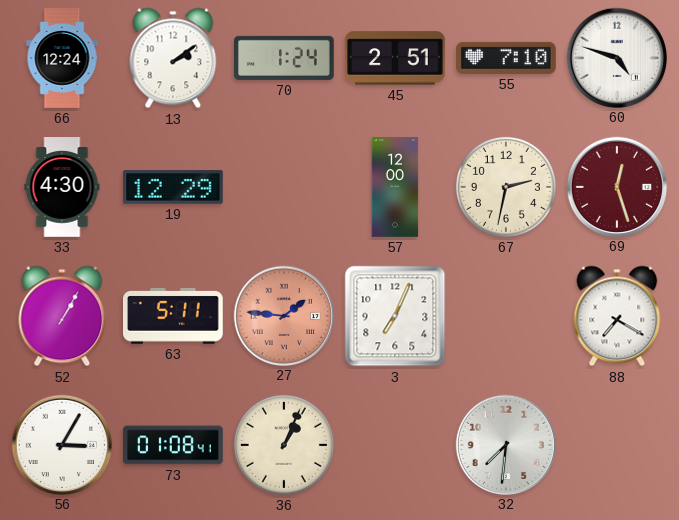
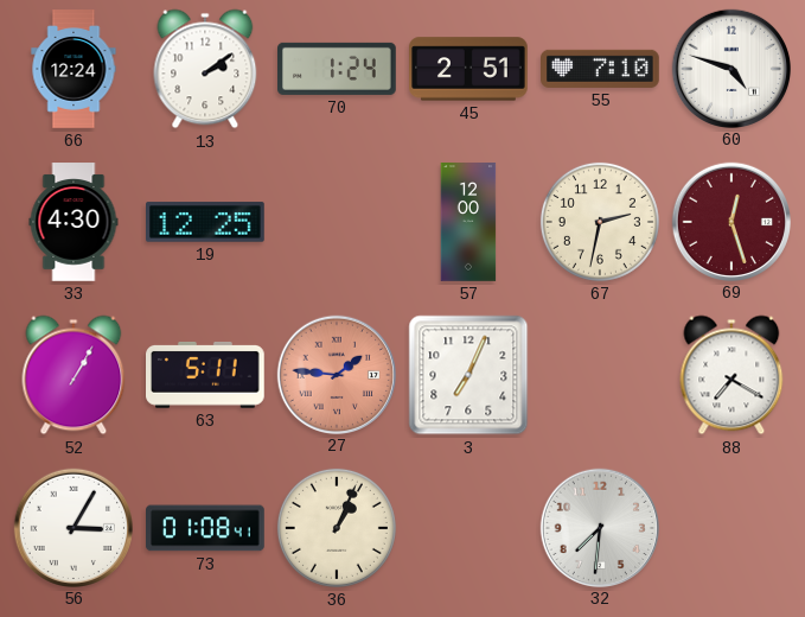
19: 12:29 -> 12:25
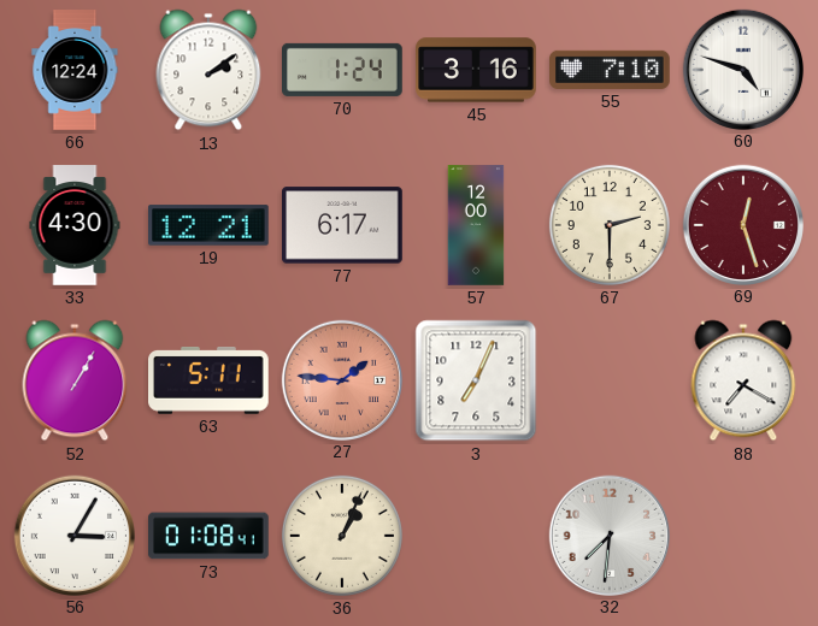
45: 2:51 -> 3:16
19: 12:25 -> 12:21
77: none -> 6:17
67: 2:32 -> 2:30
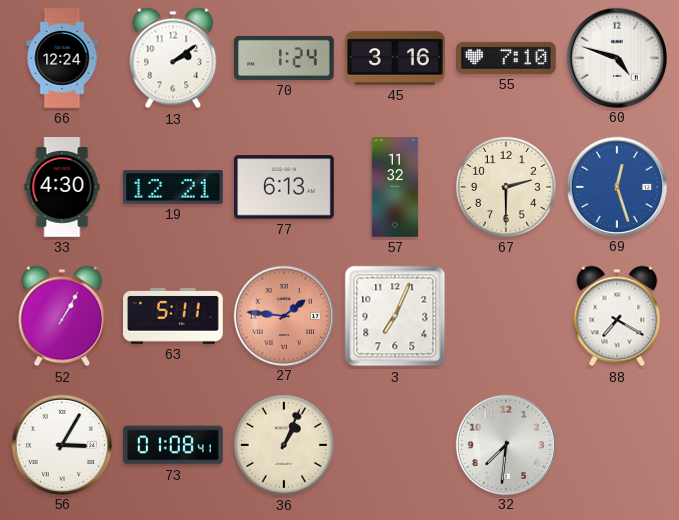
77: 6:17 -> 6:13
57: 12:00 -> 11:32
69 dial: burgundy -> blue
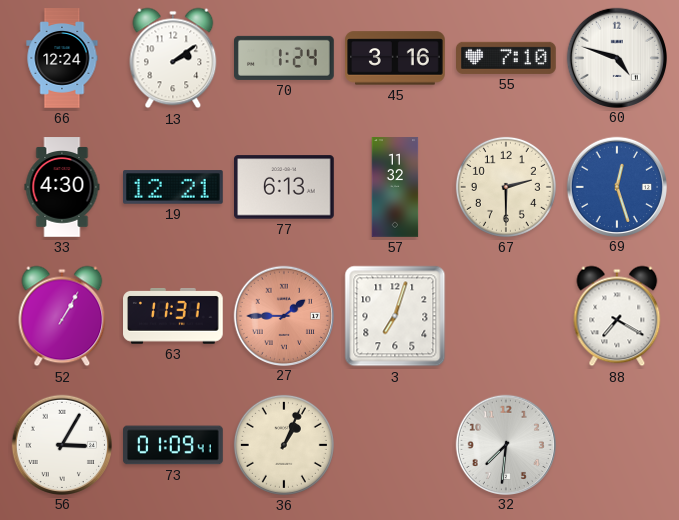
63: 5:11 -> 11:31
27: 1:46 -> 1:45
3: 7:04 -> 7:03
73: 01:08 -> 01:09
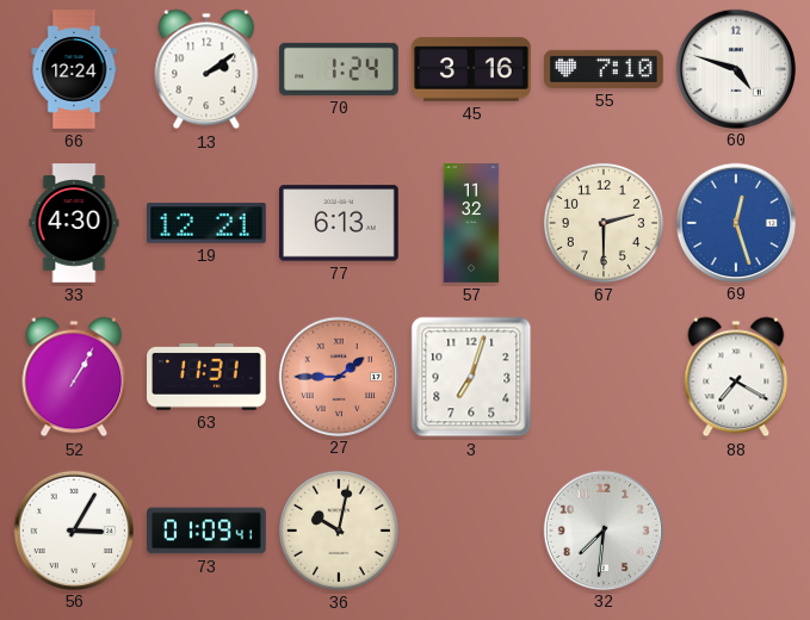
36: 1:04 -> 10:02
